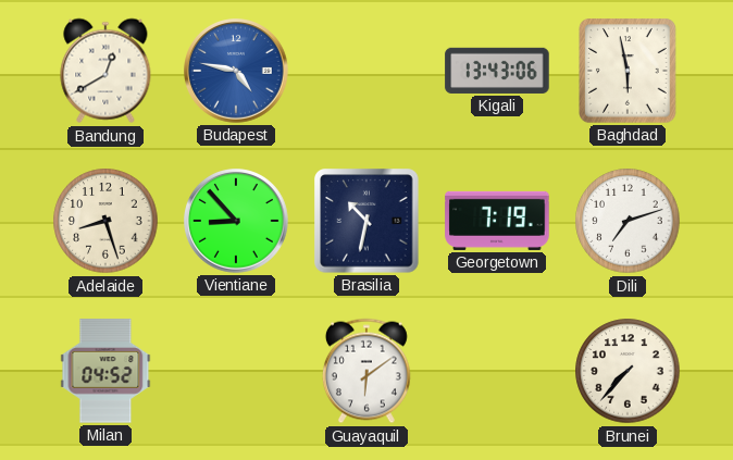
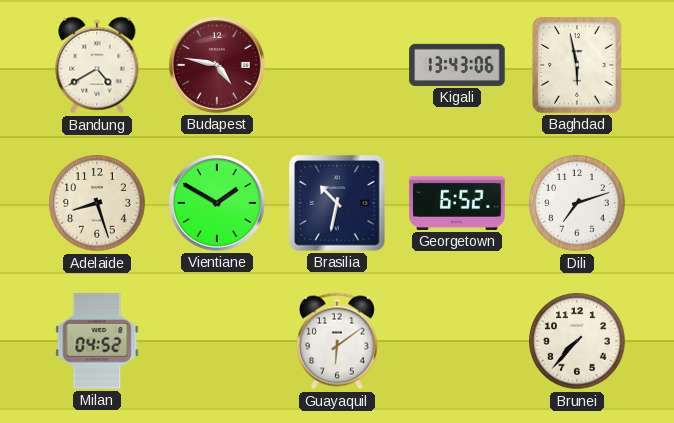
Bandung: 12:40 -> 4:40
Budapest dial: blue -> burgundy
Vientiane: 8:53 -> 1:50
Georgetown: 7:19 -> 6:52
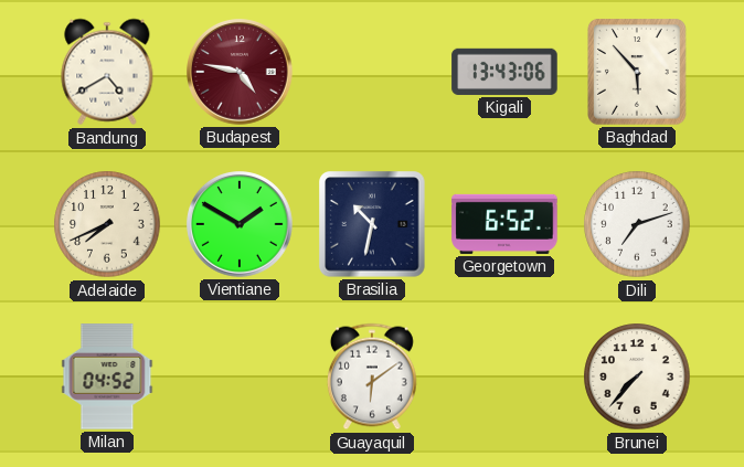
Baghdad: 5:58 -> 5:53
Adelaide: 8:27 -> 7:41
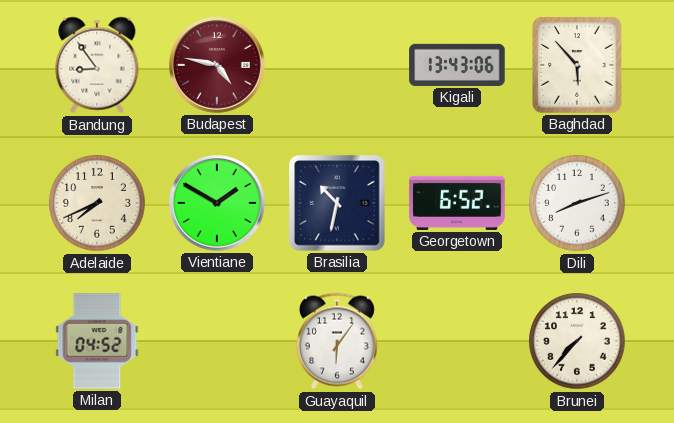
Bandung: 4:40 -> 8:54
Dili: 7:12 -> 8:12
Guayaquil: 6:09 -> 6:06
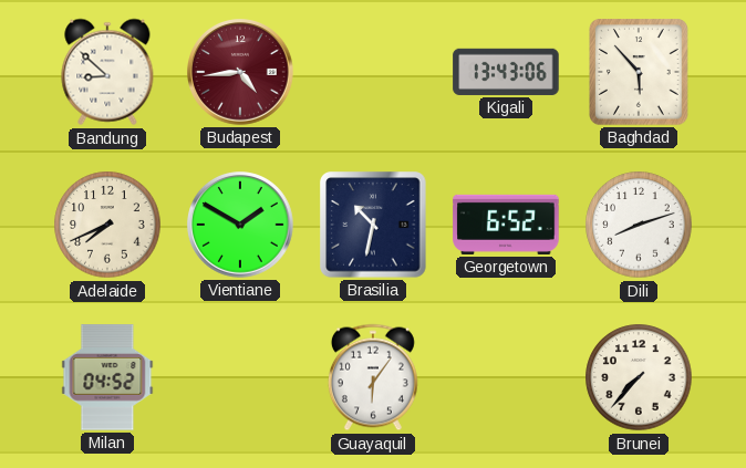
Bandung: 8:54 -> 8:52
Budapest: 4:47 -> 4:44
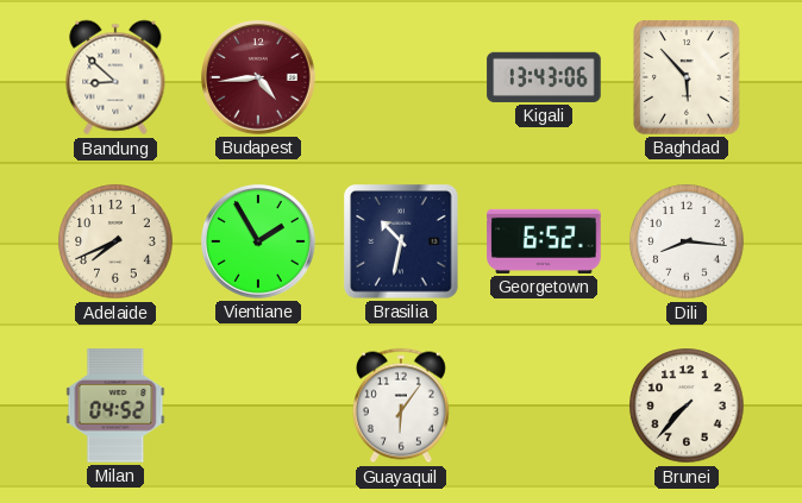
Vientiane: 1:50 -> 1:55
Dili: 8:12 -> 8:16
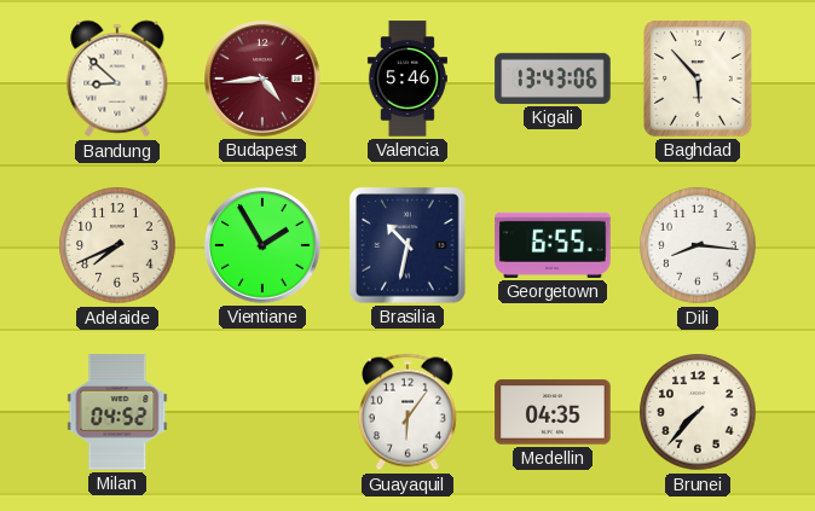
Valencia: none -> 5:46
Georgetown: 6:52 -> 6:55
Medellin: none -> 04:35
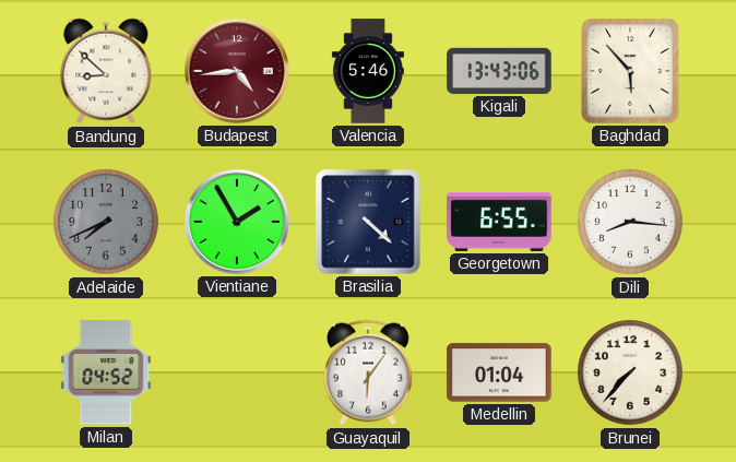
Adelaide dial: cream -> grey
Brasilia: 10:32 -> 4:22
Medellin: 04:35 -> 01:04
